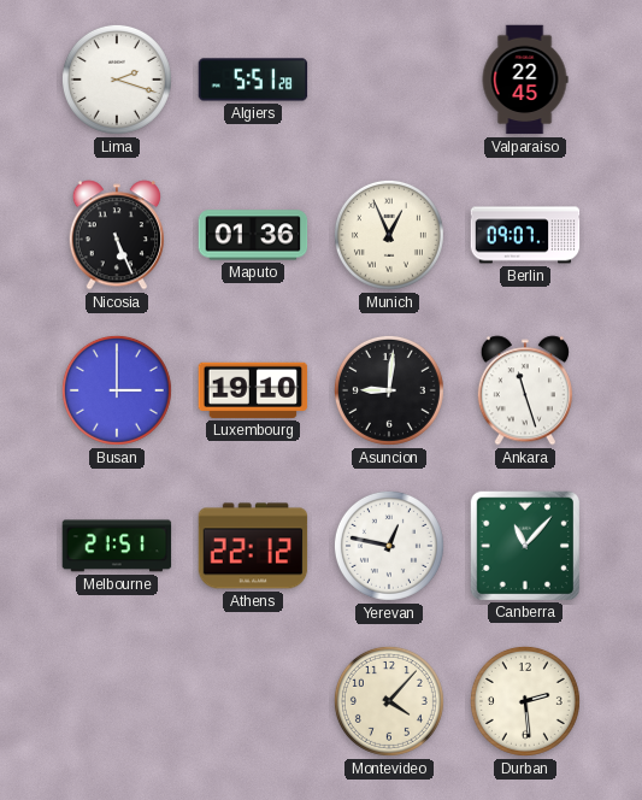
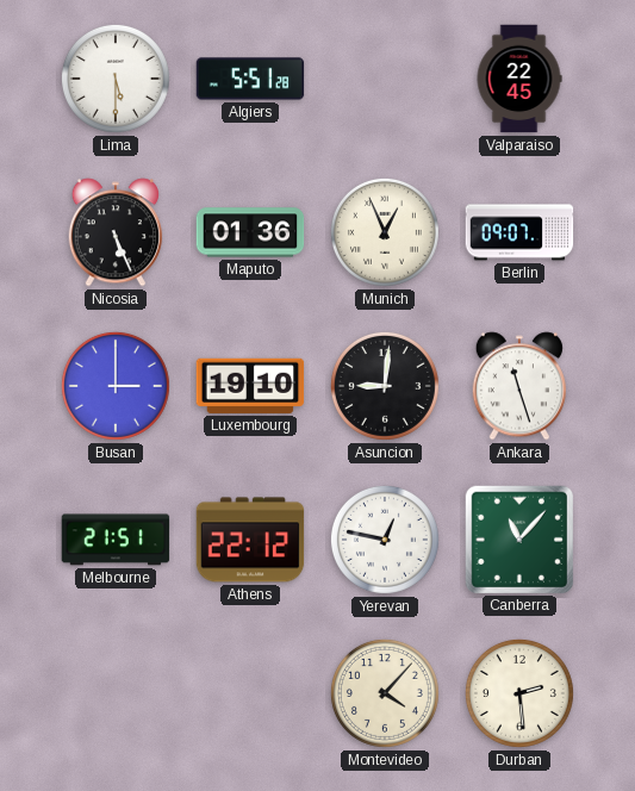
Lima: 2:18 -> 5:30
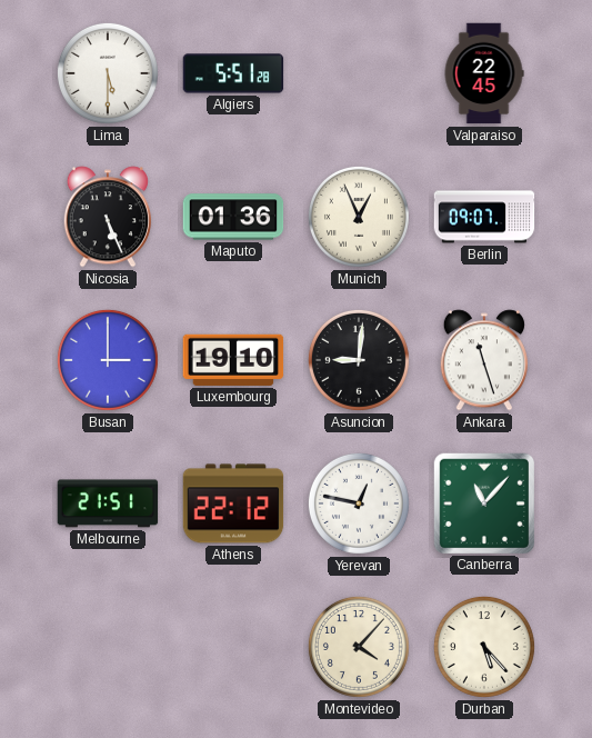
Durban: 2:29 -> 5:23
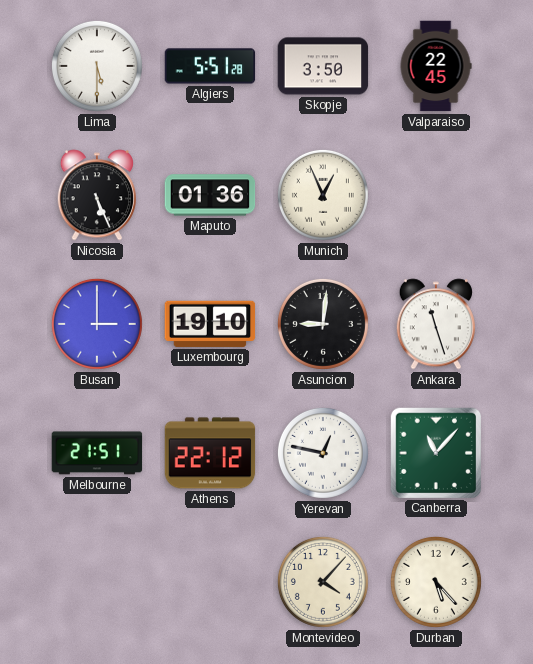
Skopje: none -> 3:50
Berlin: 09:07 -> none
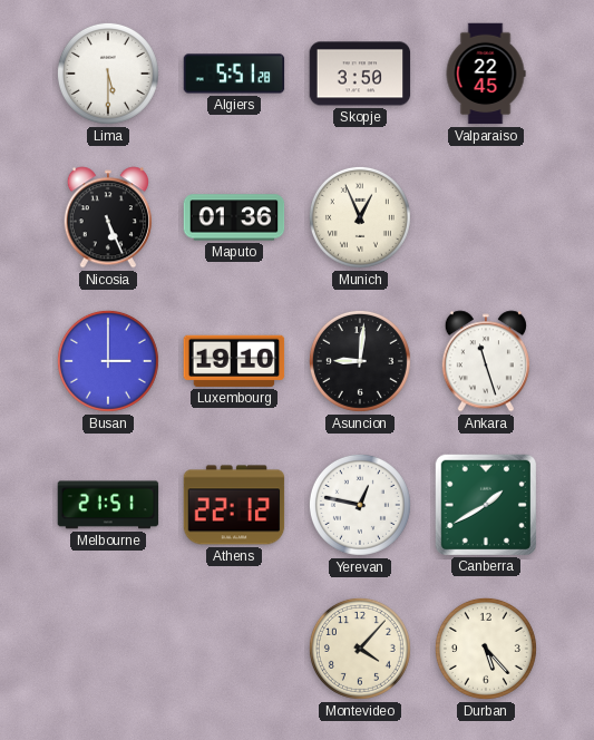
Canberra: 11:07 -> 1:40
